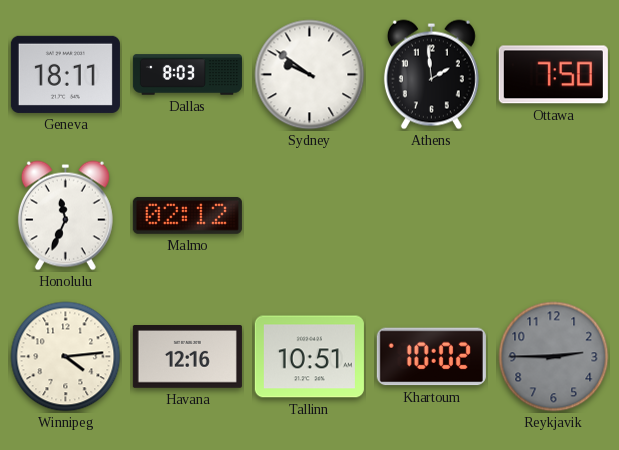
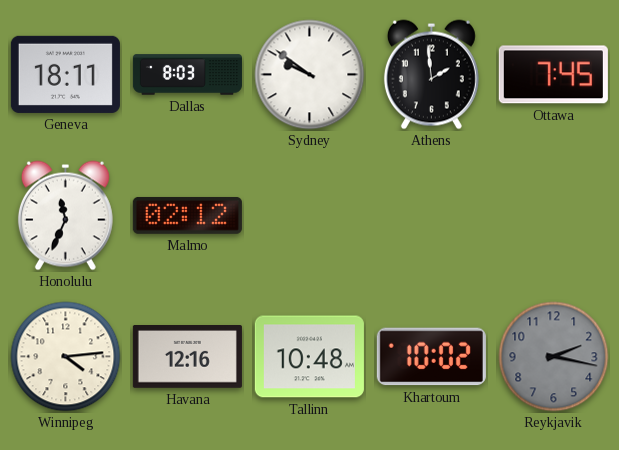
Ottawa: 7:50 -> 7:45
Tallinn: 10:51 -> 10:48
Reykjavik: 2:45 -> 2:17
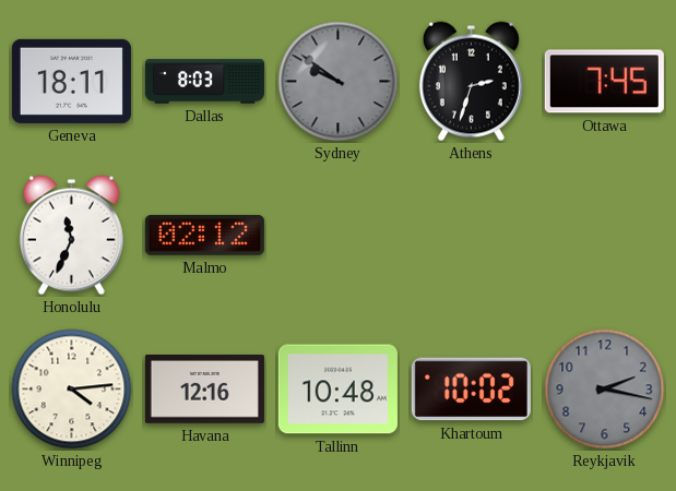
Sydney dial: white -> grey
Athens: 1:59 -> 2:33
